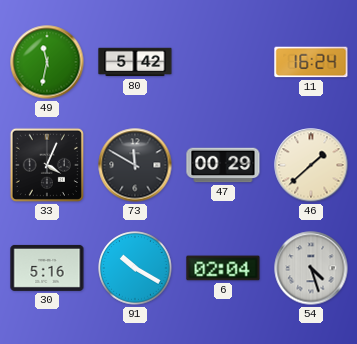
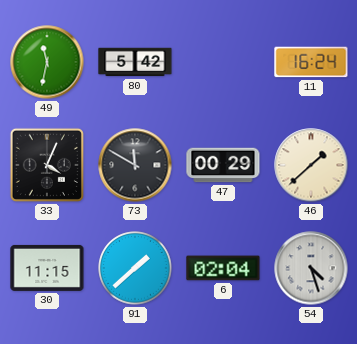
30: 5:16 -> 11:15
91: 10:20 -> 1:38
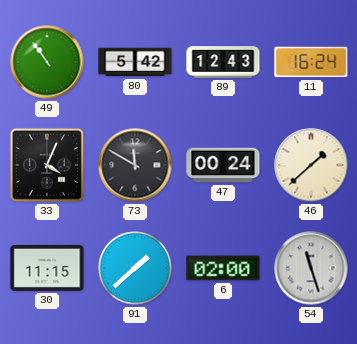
49: 11:32 -> 10:54
89: none -> 12:43
47: 00:29 -> 00:24
6: 02:04 -> 02:00
54: 4:27 -> 11:27
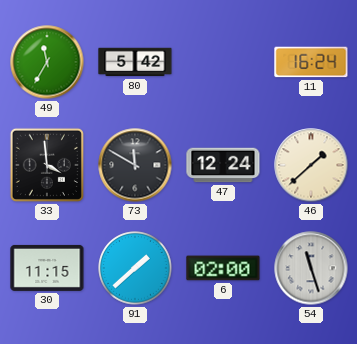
49: 10:54 -> 11:35
89: 12:43 -> none
33: 4:04 -> 3:59
47: 00:24 -> 12:24
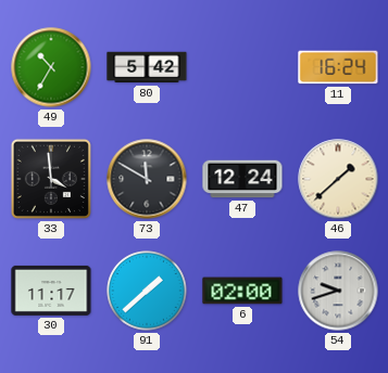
49: 11:35 -> 10:35
30: 11:15 -> 11:17
54: 11:27 -> 9:42
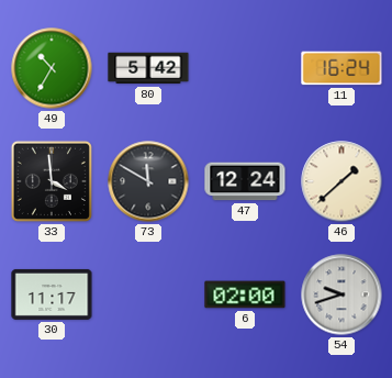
91: 1:38 -> none
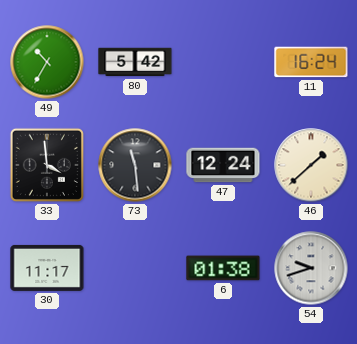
73: 11:50 -> 11:29
6: 02:00 -> 01:38
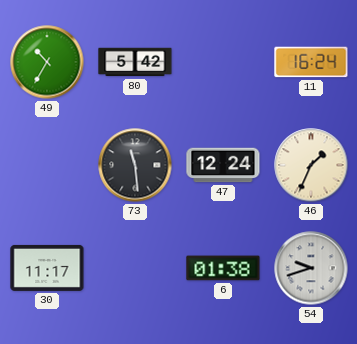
33: 3:59 -> none
46: 1:38 -> 1:34
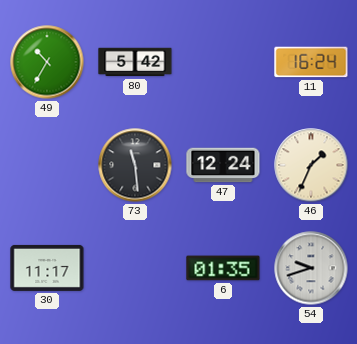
6: 01:38 -> 01:35
